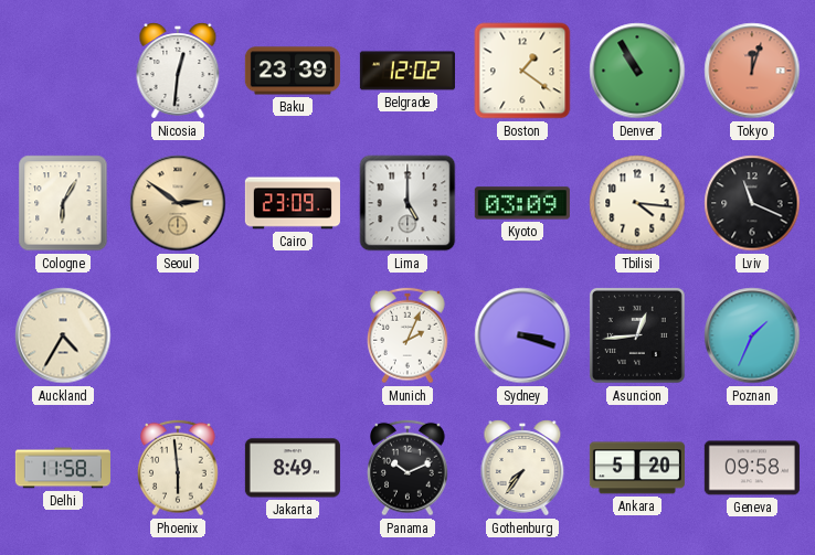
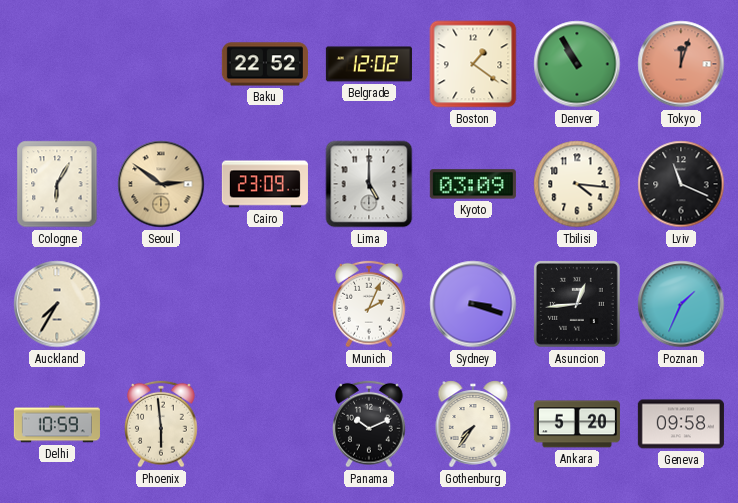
Nicosia: 12:31 -> none
Baku: 23:39 -> 22:52
Auckland: 4:35 -> 7:35
Delhi: 11:58 -> 10:59
Jakarta: 8:49 -> none
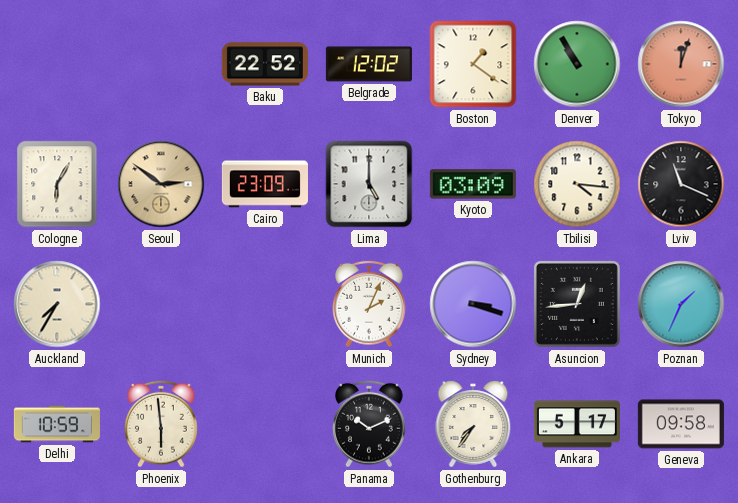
Ankara: 5:20 -> 5:17
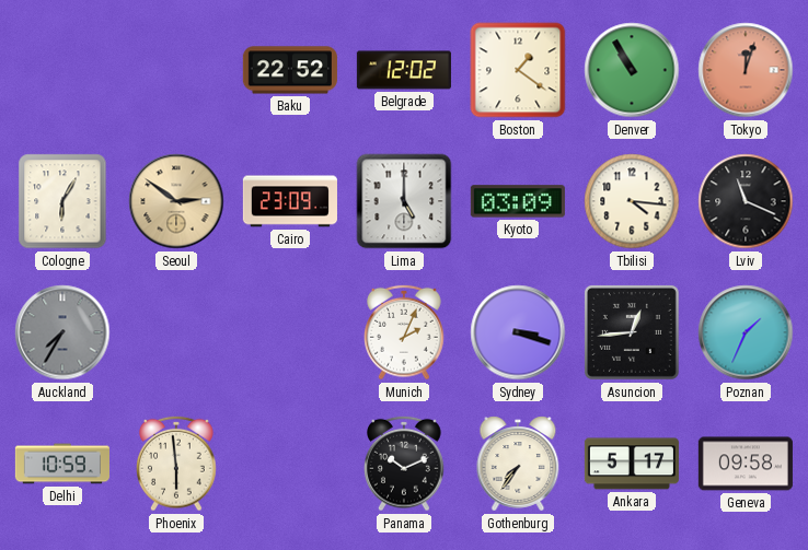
Auckland dial: cream -> grey
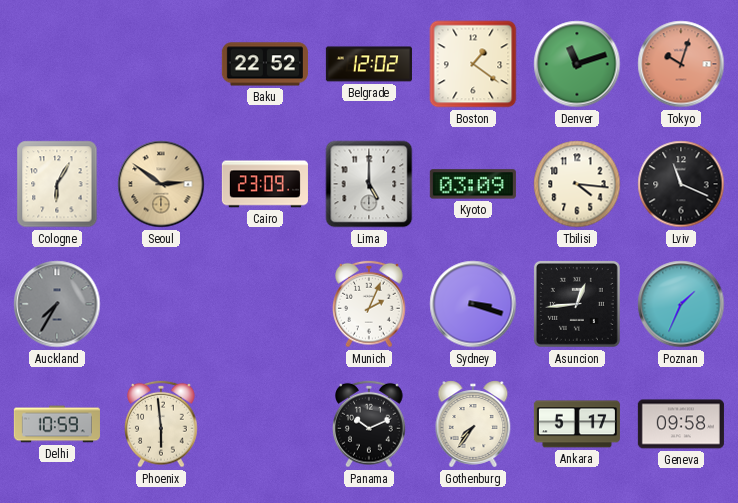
Denver: 10:55 -> 11:12
Tokyo: 12:03 -> 10:03
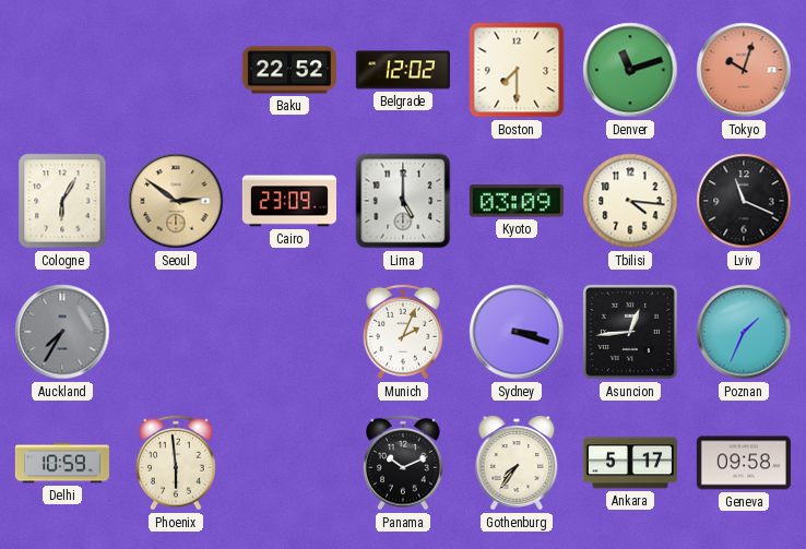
Boston: 1:21 -> 7:30
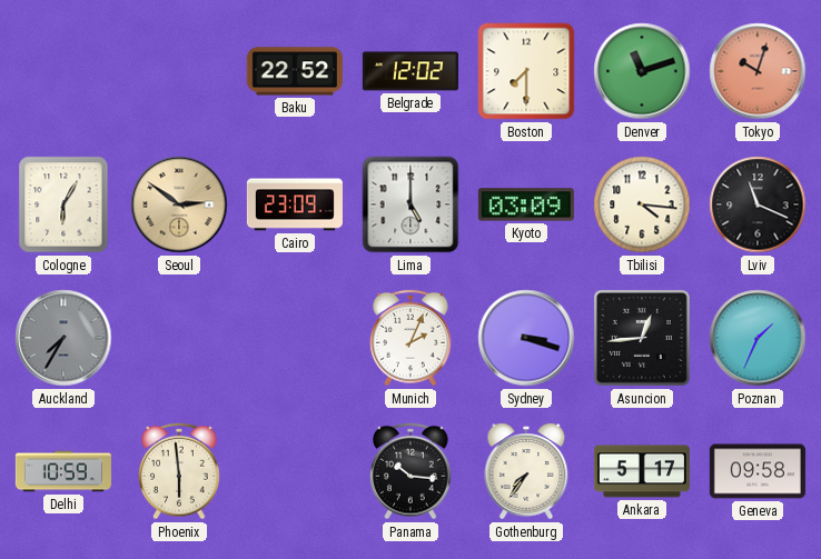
Panama: 10:11 -> 10:16
